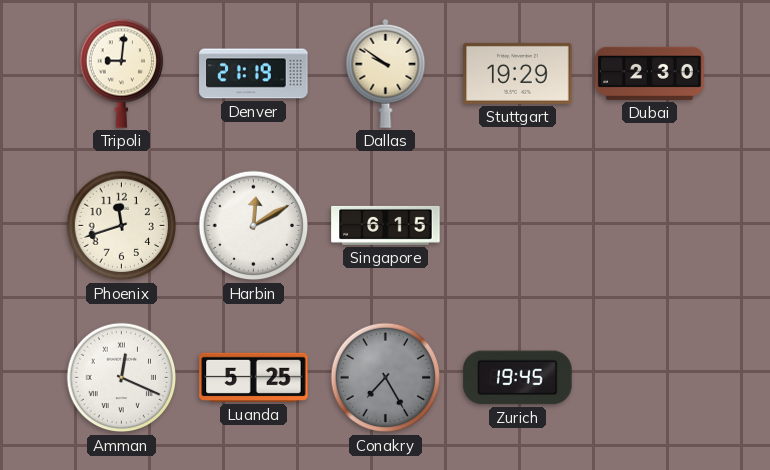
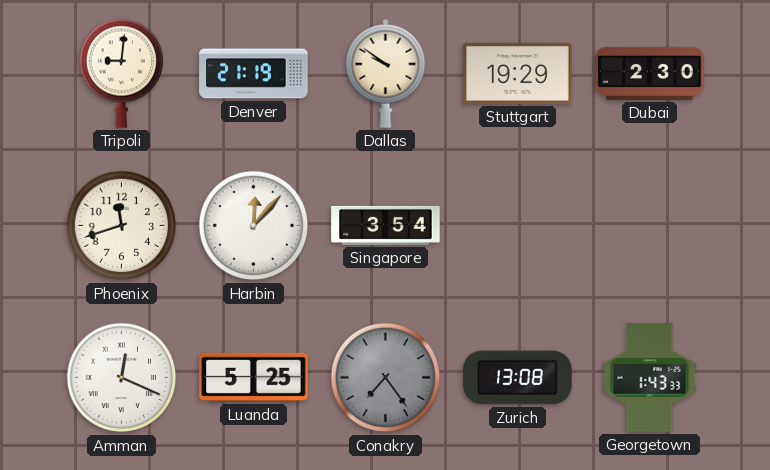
Harbin: 12:10 -> 12:07
Singapore: 6:15 -> 3:54
Conakry: 7:25 -> 7:24
Zurich: 19:45 -> 13:08
Georgetown: none -> 1:43
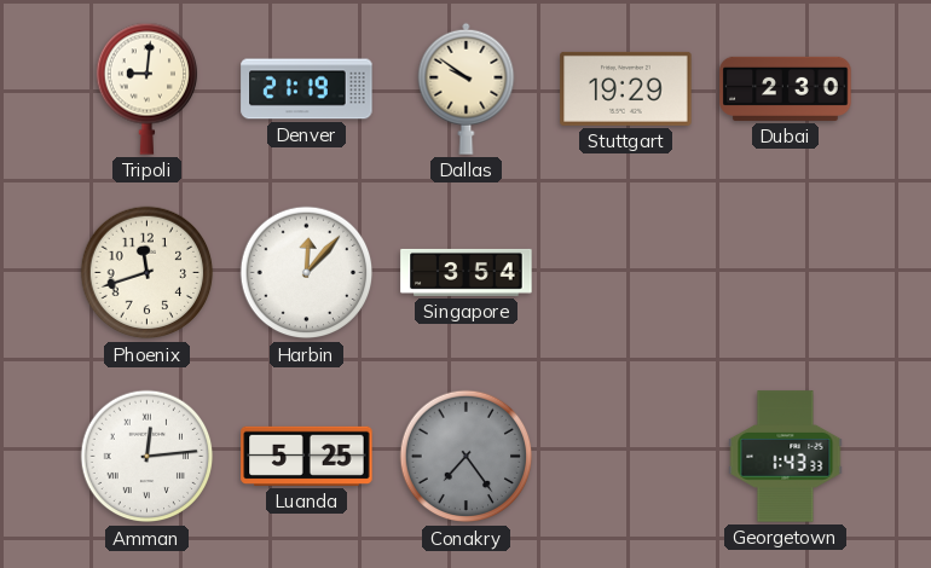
Amman: 12:19 -> 12:14
Zurich: 13:08 -> none
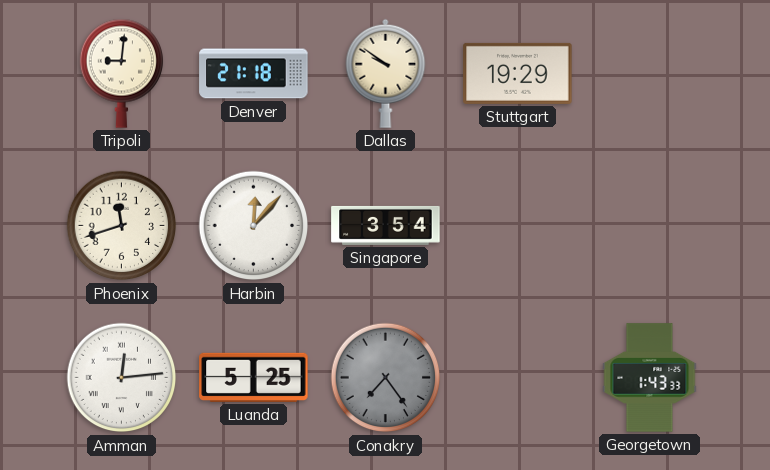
Denver: 21:19 -> 21:18
Dubai: 2:30 -> none
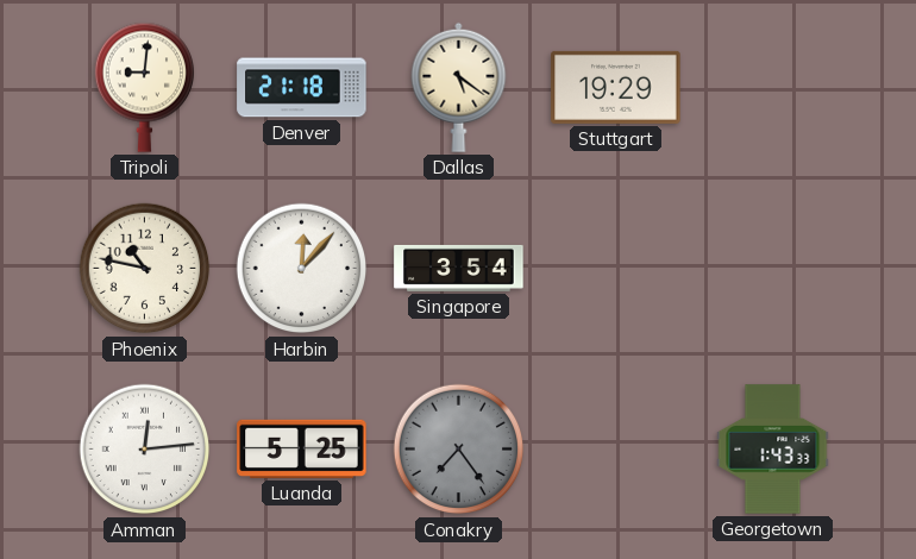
Dallas: 9:51 -> 5:21
Phoenix: 11:42 -> 10:47
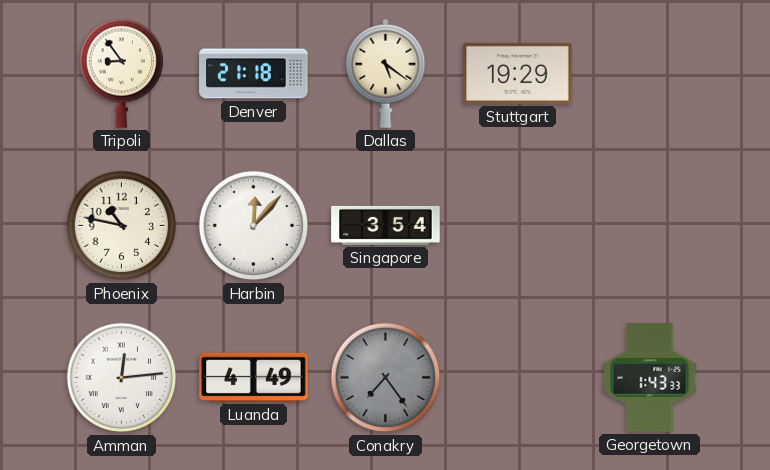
Tripoli: 9:01 -> 8:54
Luanda: 5:25 -> 4:49
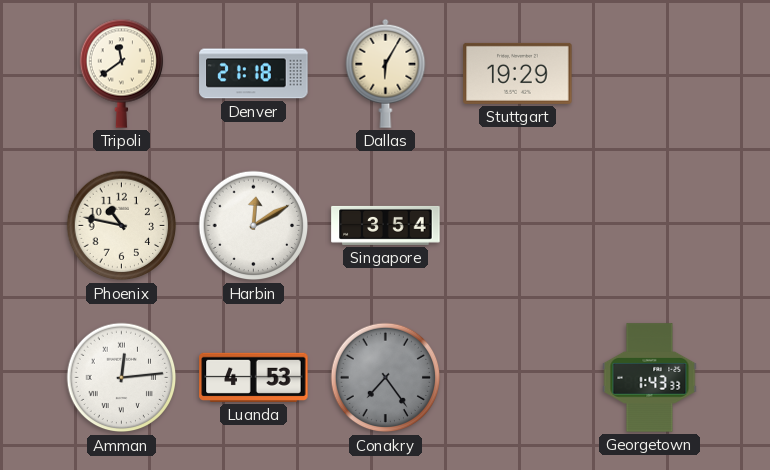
Tripoli: 8:54 -> 11:39
Dallas: 5:21 -> 6:05
Harbin: 12:07 -> 12:10
Luanda: 4:49 -> 4:53
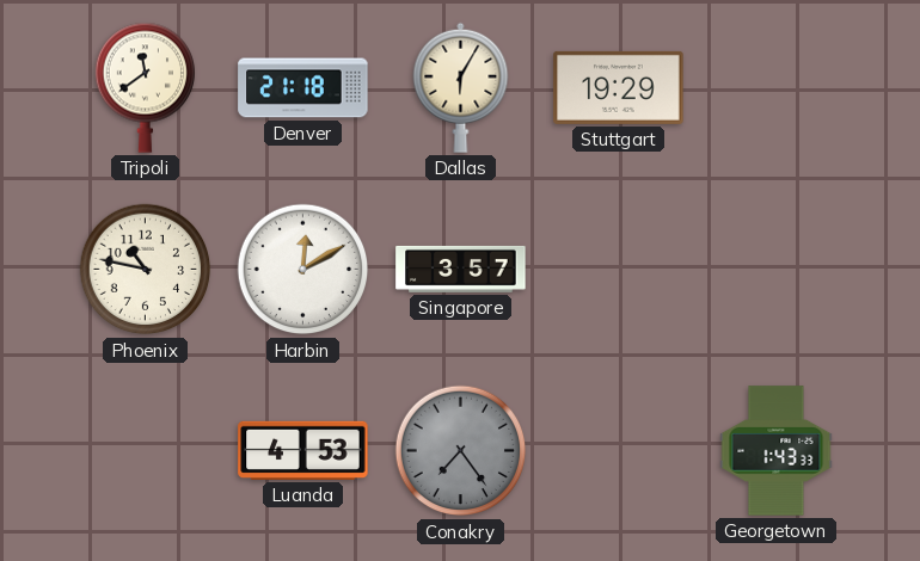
Singapore: 3:54 -> 3:57
Amman: 12:14 -> none
